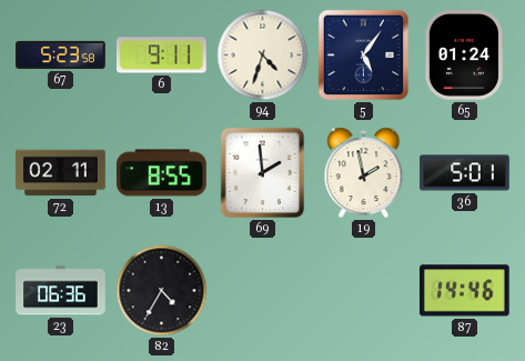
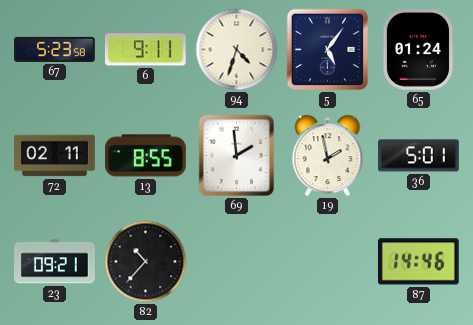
23: 06:36 -> 09:21
82: 4:35 -> 10:37
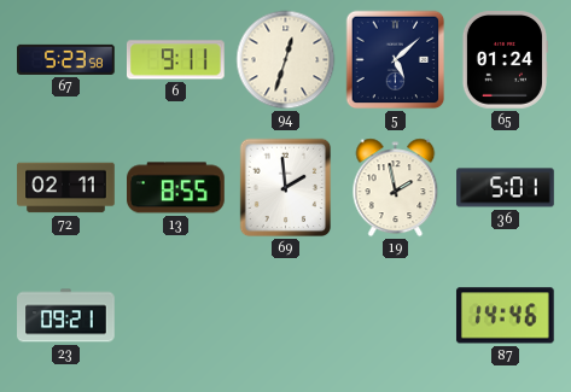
94: 4:33 -> 12:33
5: 5:06 -> 5:08
82: 10:37 -> none
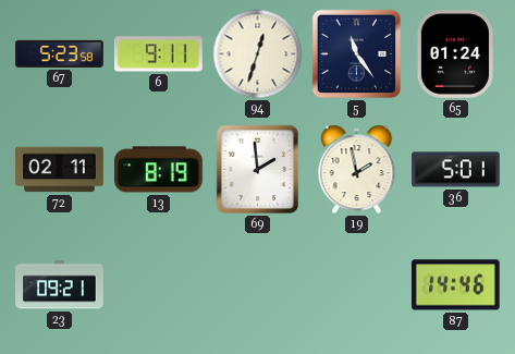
5: 5:08 -> 11:24
13: 8:55 -> 8:19
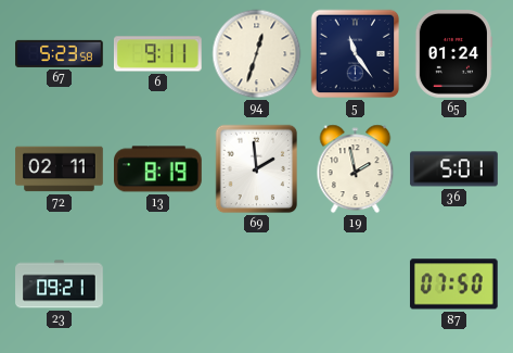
87: 14:46 -> 07:50
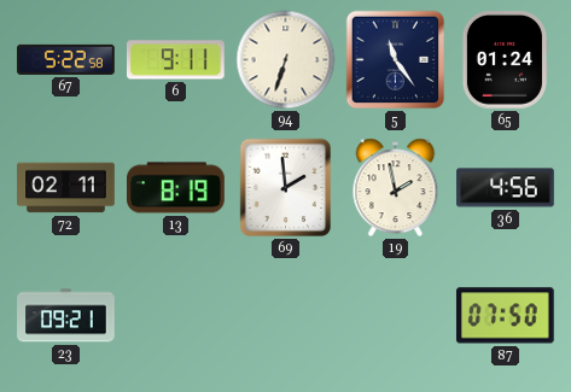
67: 5:23 -> 5:22
94: 12:33 -> 6:33
36: 5:01 -> 4:56
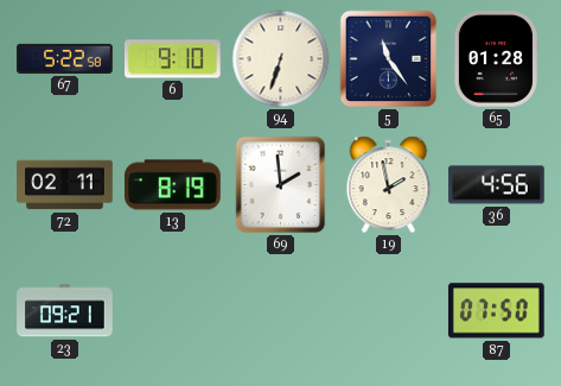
6: 9:11 -> 9:10
65: 01:24 -> 01:28
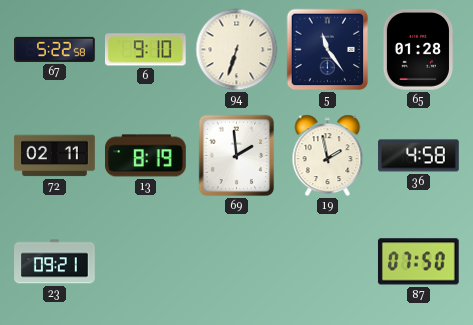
36: 4:56 -> 4:58
